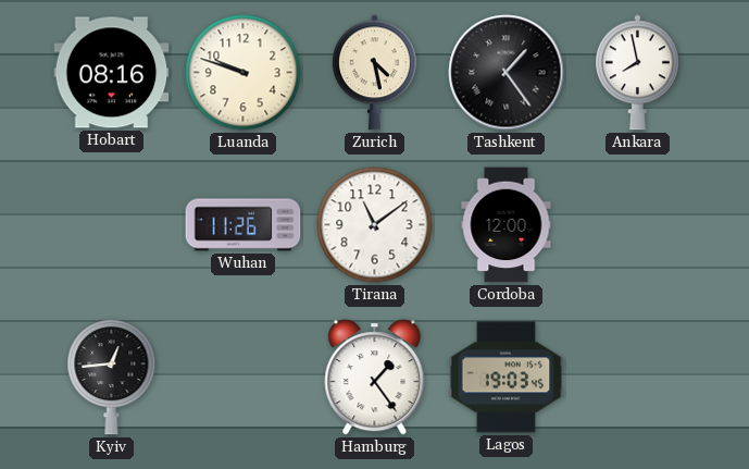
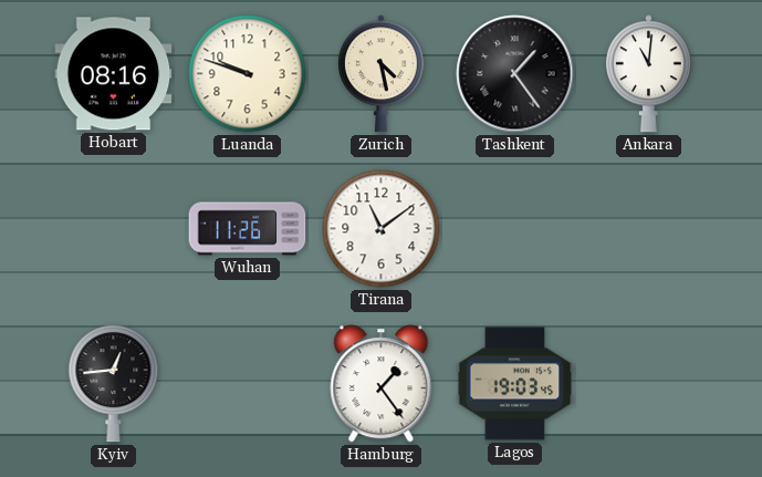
Ankara: 7:58 -> 11:01
Cordoba: 12:00 -> none
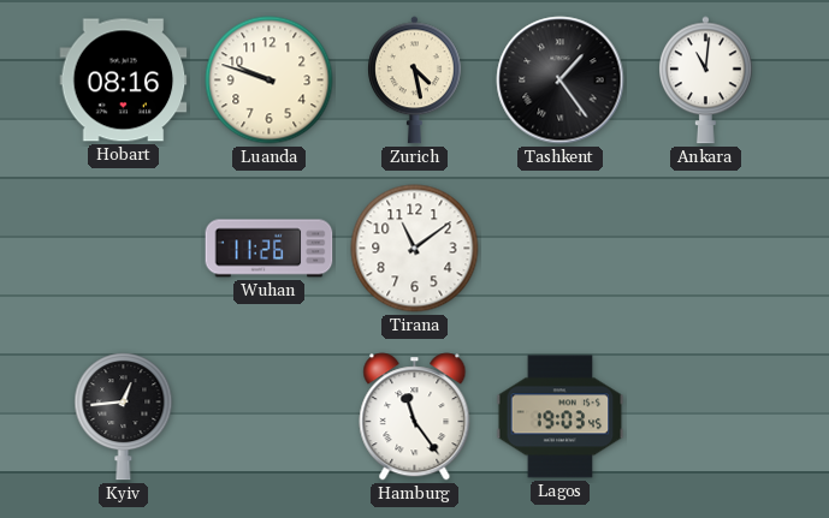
Hamburg: 1:24 -> 11:24
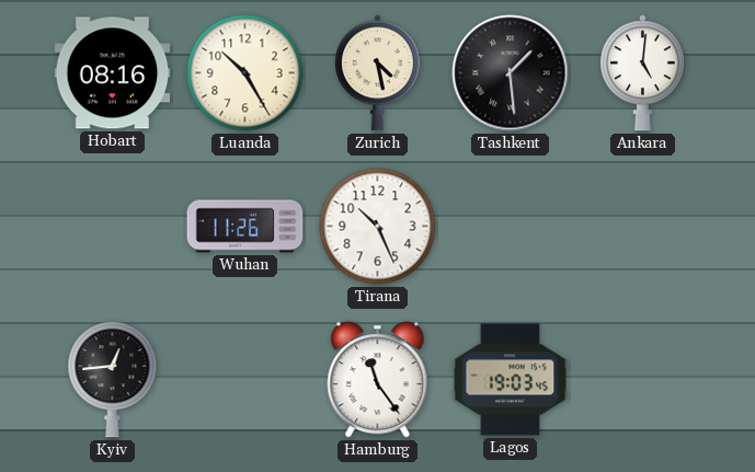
Luanda: 9:48 -> 10:25
Tashkent: 1:24 -> 1:29
Ankara: 11:01 -> 5:01
Tirana: 11:09 -> 10:26
